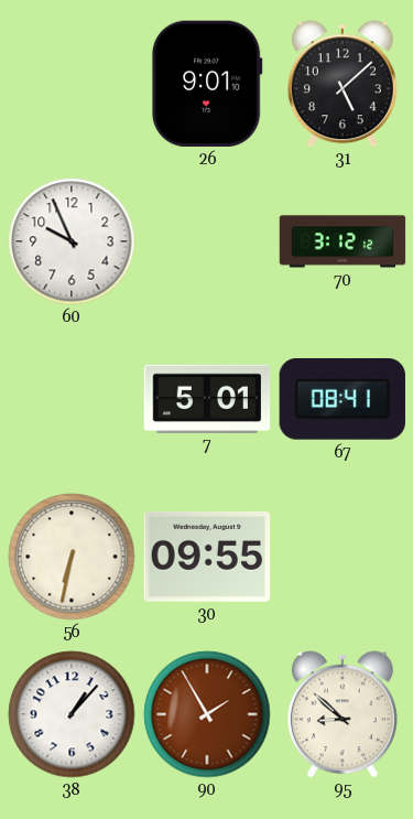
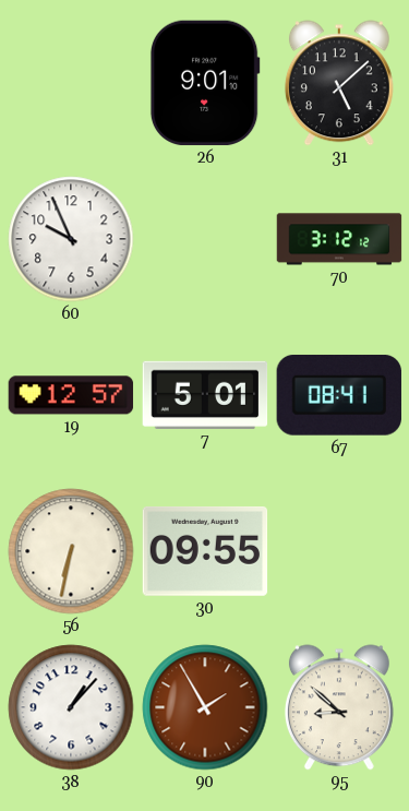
19: none -> 12:57
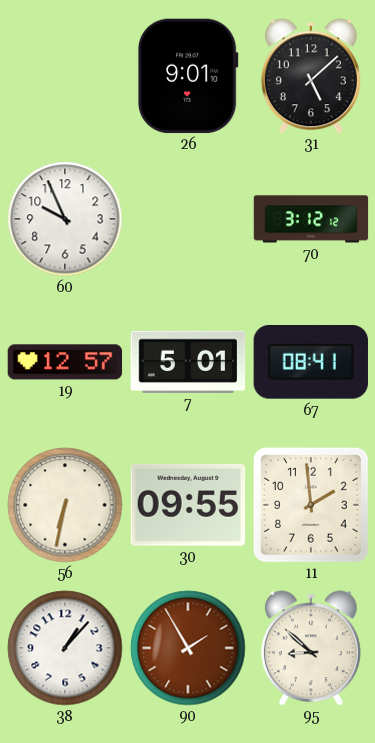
11: none -> 1:59
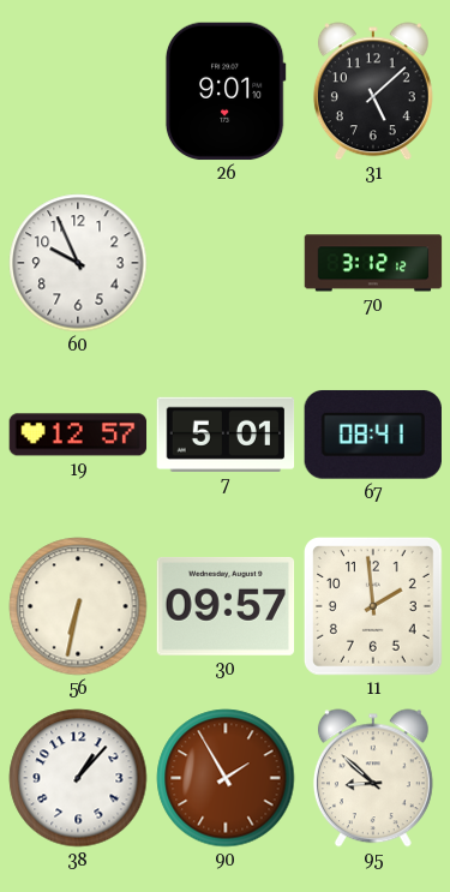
30: 09:55 -> 09:57
